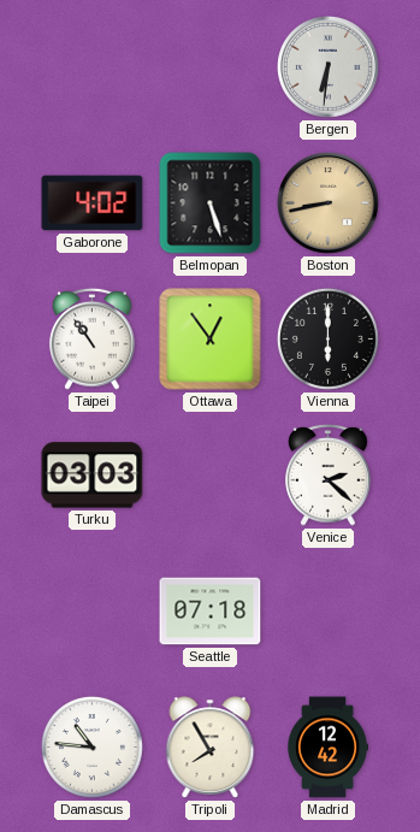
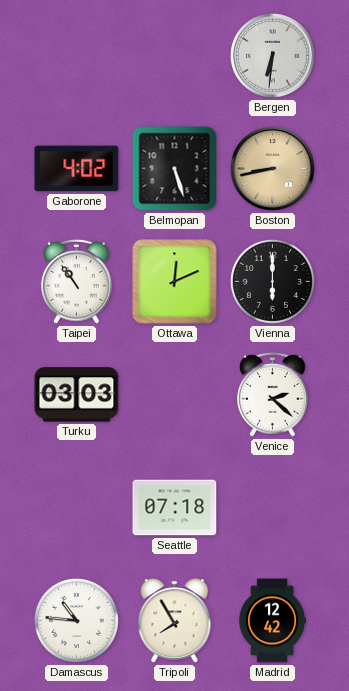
Ottawa: 12:54 -> 12:11
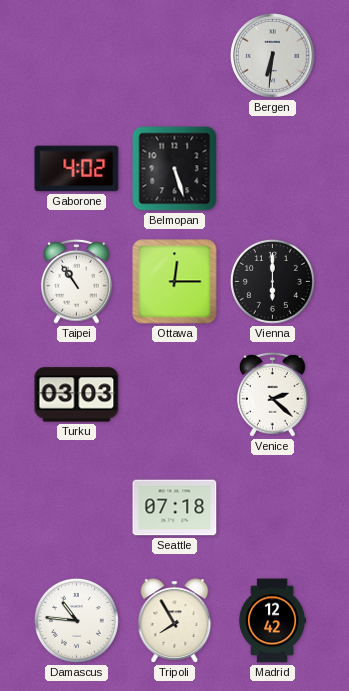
Boston: 8:43 -> none
Ottawa: 12:11 -> 12:15
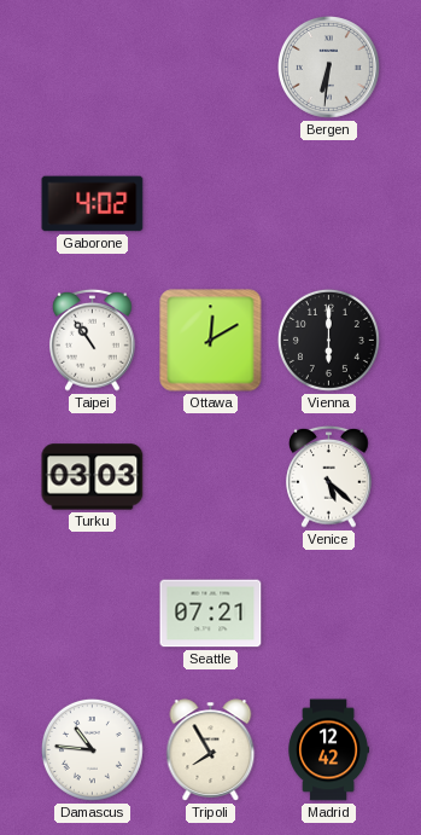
Belmopan: 5:27 -> none
Ottawa: 12:15 -> 12:10
Venice: 2:22 -> 5:22
Seattle: 07:18 -> 07:21
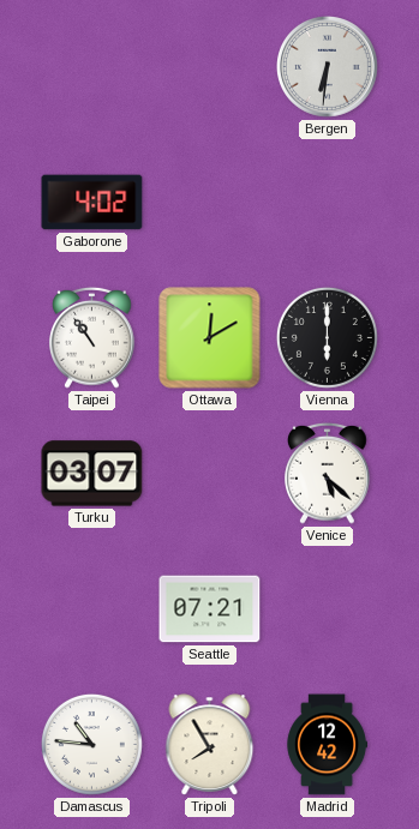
Turku: 03:03 -> 03:07
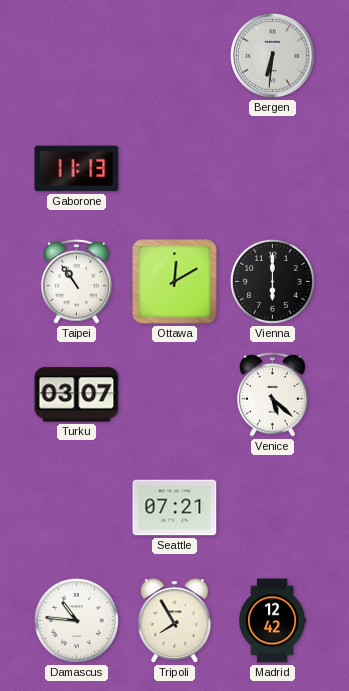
Gaborone: 4:02 -> 11:13
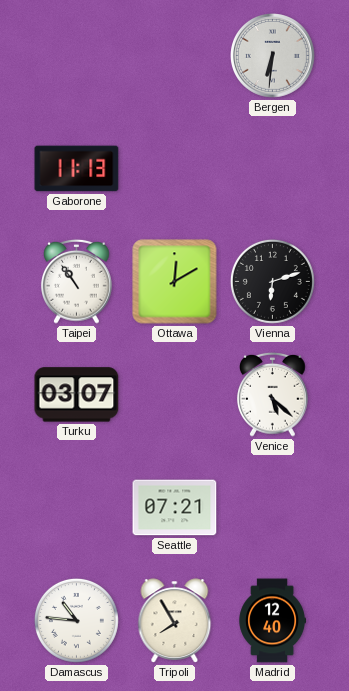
Vienna: 6:00 -> 6:12
Madrid: 12:42 -> 12:40
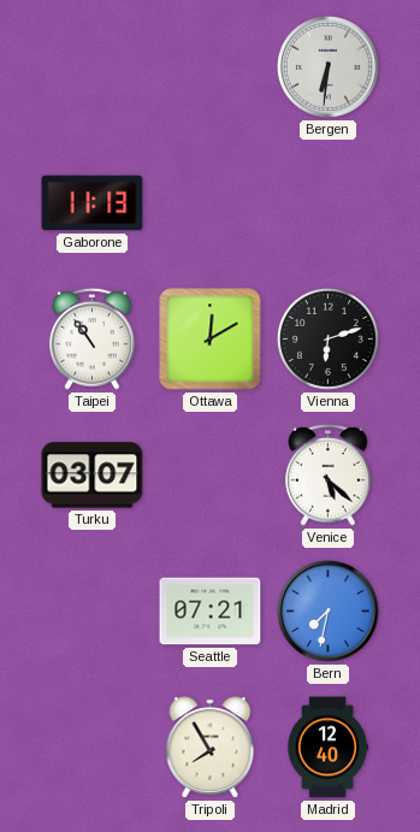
Bern: none -> 7:32
Damascus: 10:46 -> none
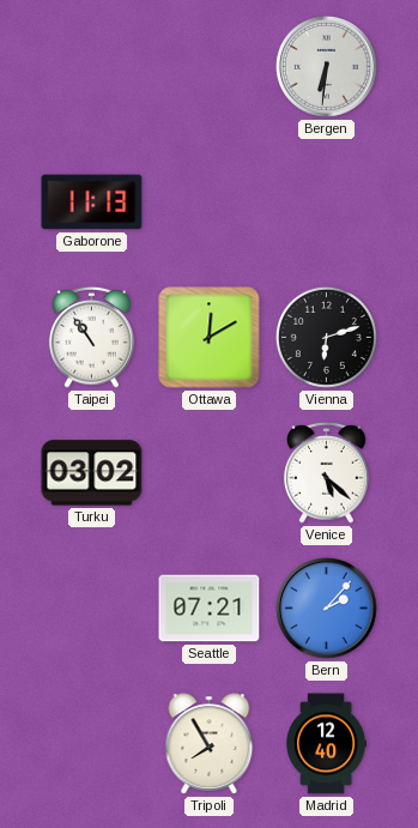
Turku: 03:07 -> 03:02
Bern: 7:32 -> 2:07
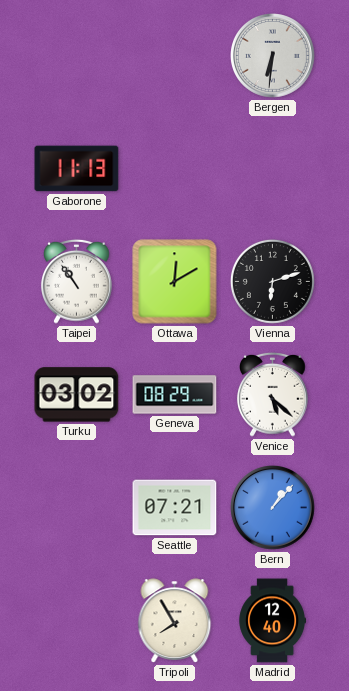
Geneva: none -> 08:29
Bern: 2:07 -> 1:07
